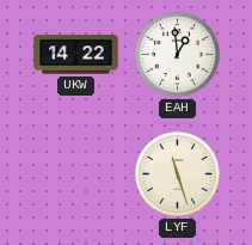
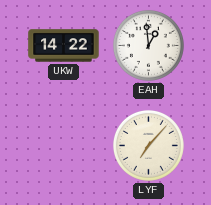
LYF: 11:27 -> 7:07
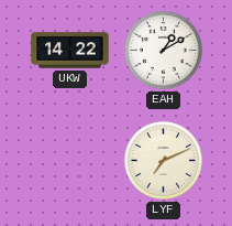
EAH: 12:59 -> 1:10
LYF: 7:07 -> 7:11
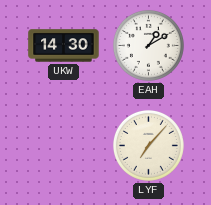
UKW: 14:22 -> 14:30
LYF: 7:11 -> 7:07
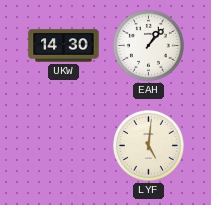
EAH: 1:10 -> 1:07
LYF: 7:07 -> 5:01
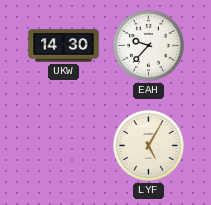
EAH: 1:07 -> 9:37
LYF: 5:01 -> 5:05
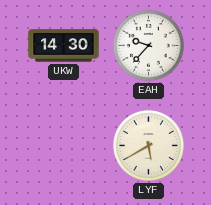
LYF: 5:05 -> 5:40
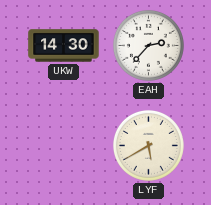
EAH: 9:37 -> 2:37
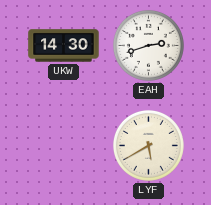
EAH: 2:37 -> 2:42
